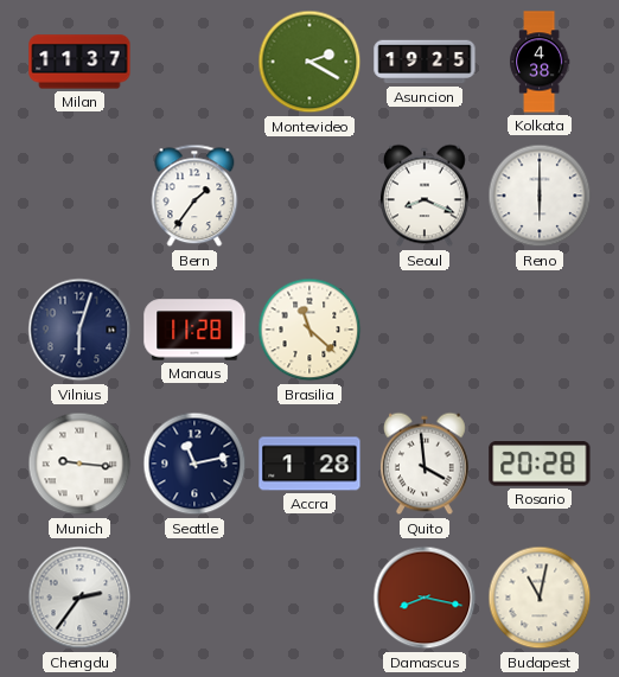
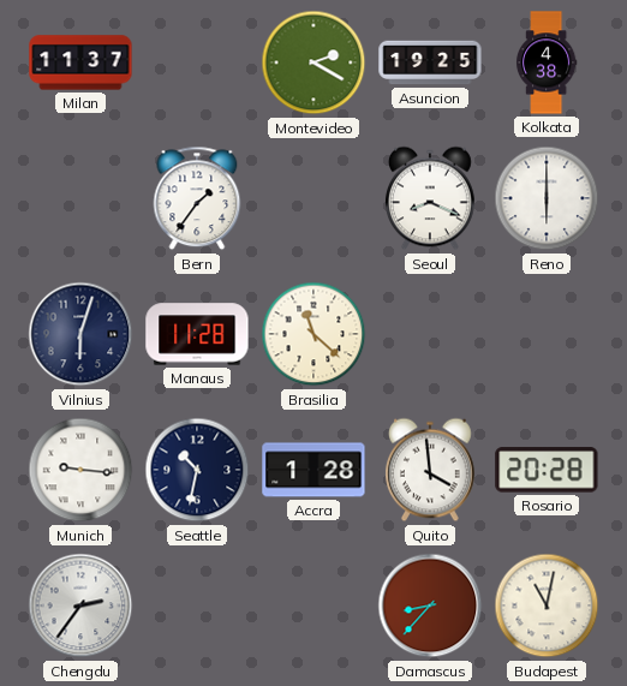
Seattle: 11:13 -> 10:32
Damascus: 8:17 -> 8:37
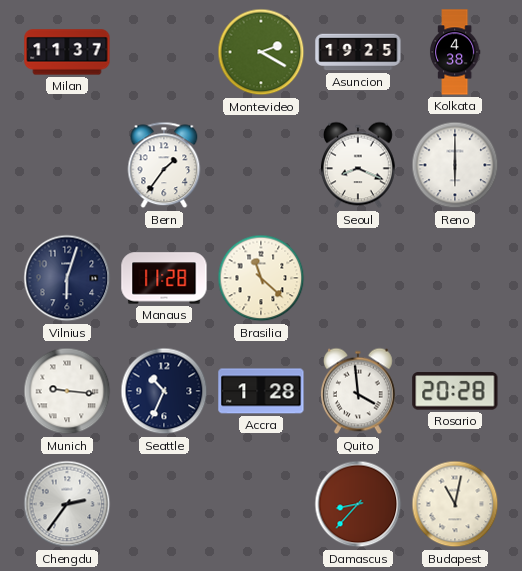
Seattle: 10:32 -> 10:34
